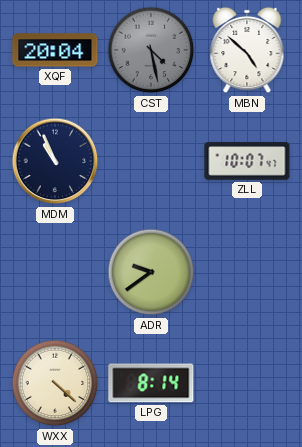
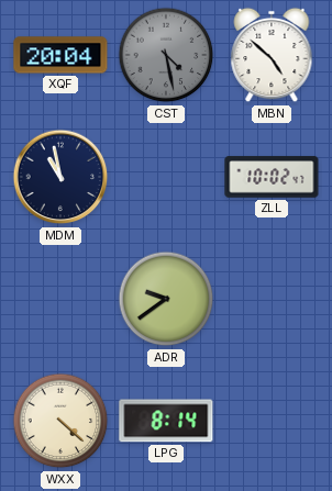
MDM: 10:56 -> 10:58
ZLL: 10:07 -> 10:02
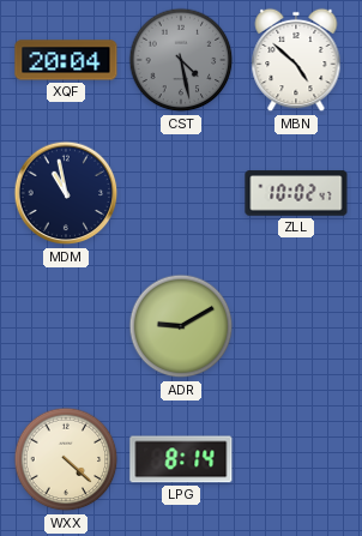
ADR: 9:39 -> 9:10
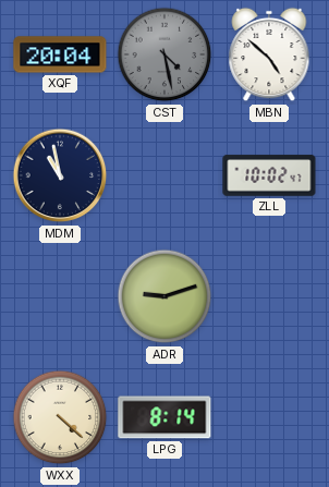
ADR: 9:10 -> 9:12
